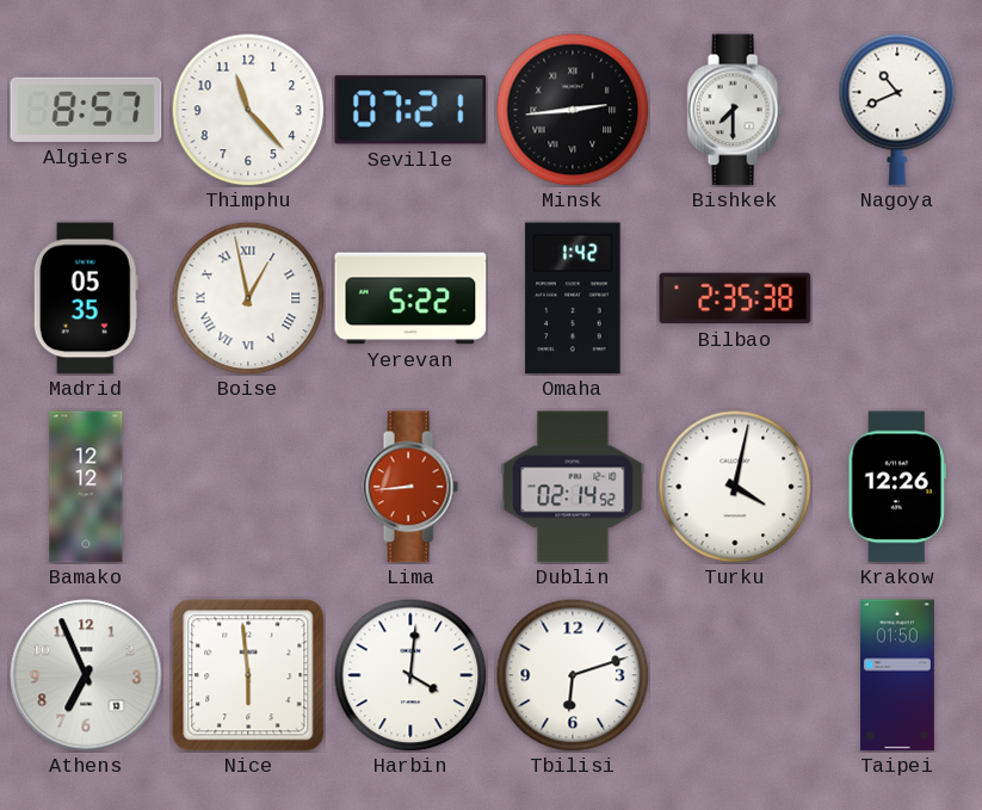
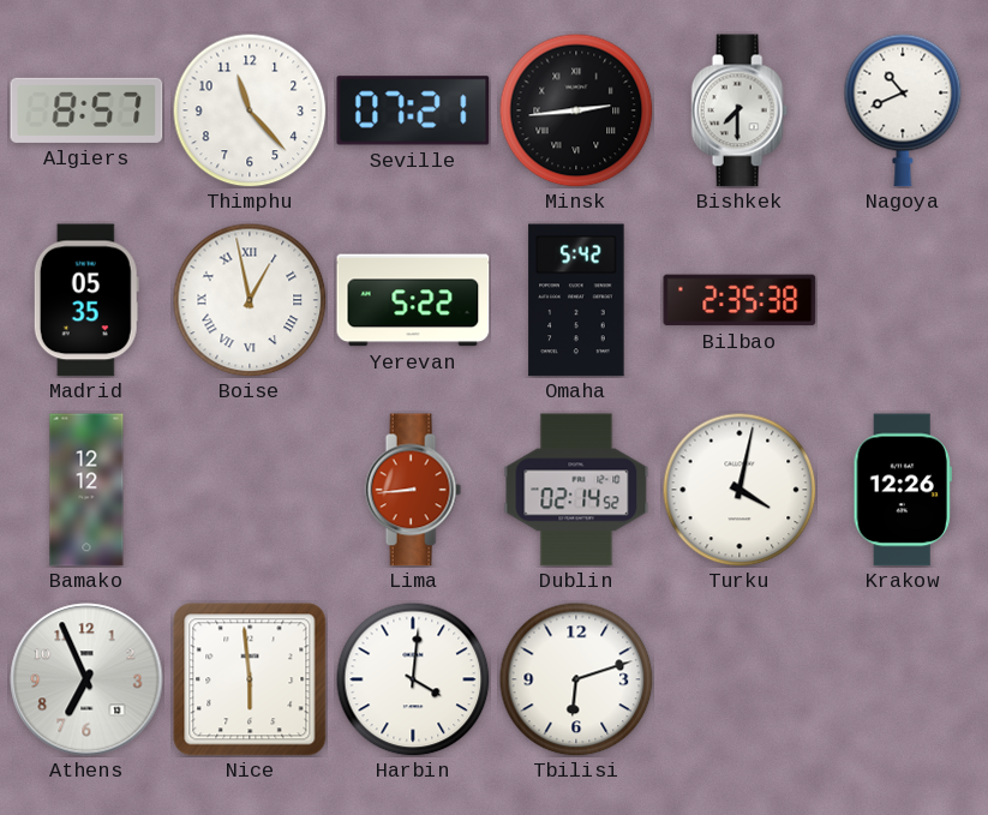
Omaha: 1:42 -> 5:42
Taipei: 01:50 -> none
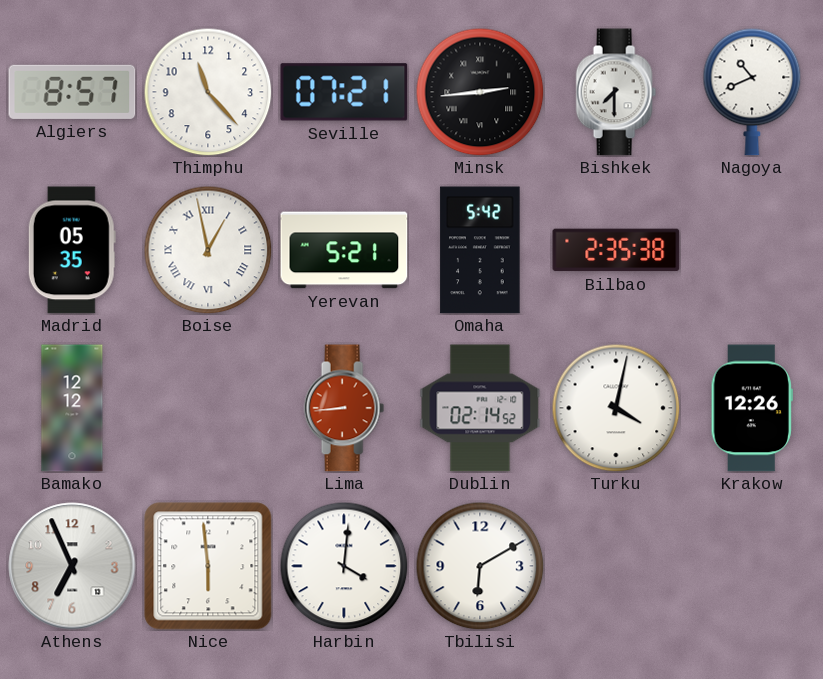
Yerevan: 5:22 -> 5:21
Tbilisi: 6:12 -> 6:10
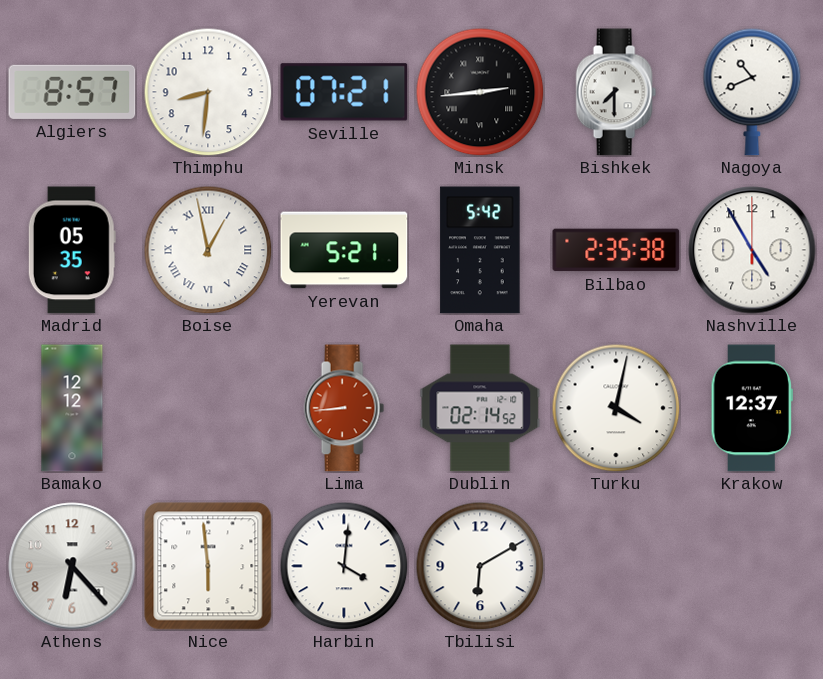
Thimphu: 11:23 -> 8:31
Nashville: none -> 4:55
Krakow: 12:26 -> 12:37
Athens: 6:56 -> 6:23
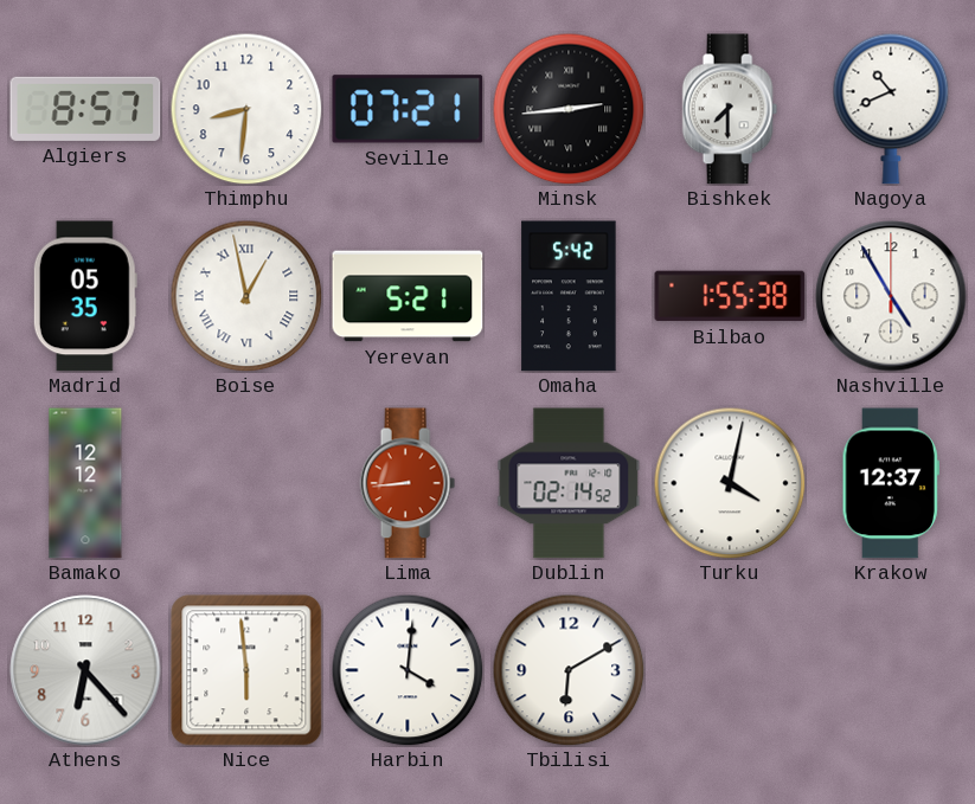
Bilbao: 2:35 -> 1:55
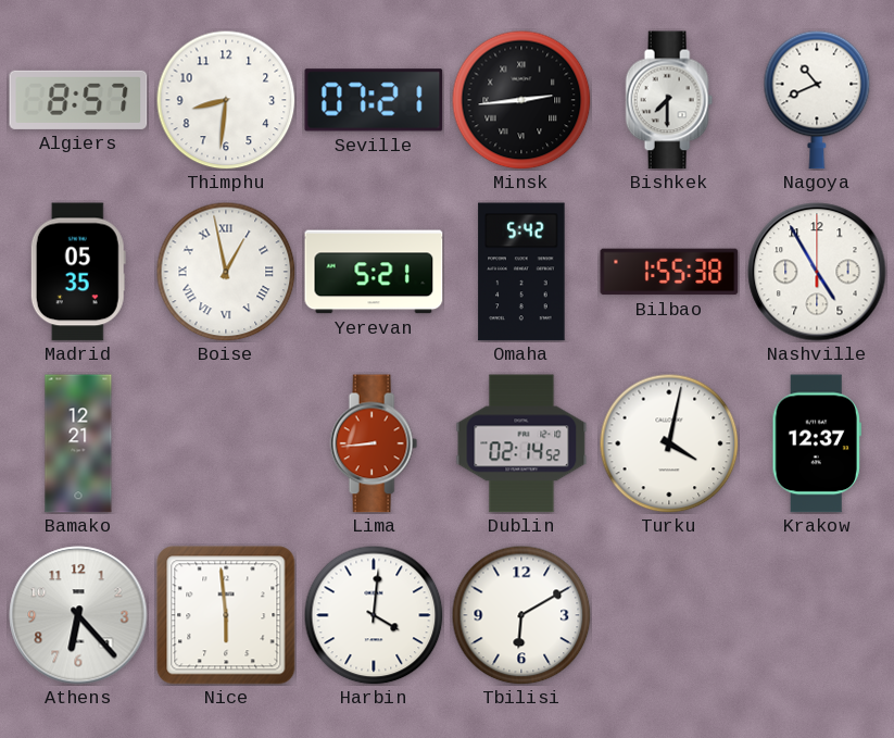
Bamako: 12:12 -> 12:21
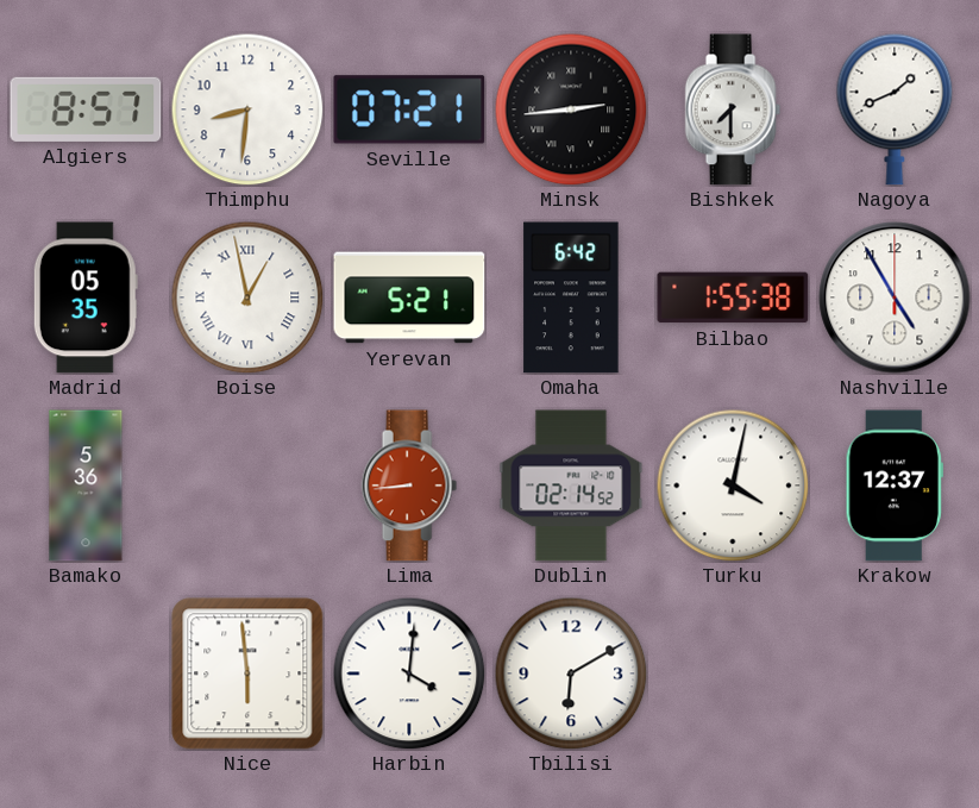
Nagoya: 10:41 -> 1:41
Omaha: 5:42 -> 6:42
Bamako: 12:21 -> 5:36
Athens: 6:23 -> none
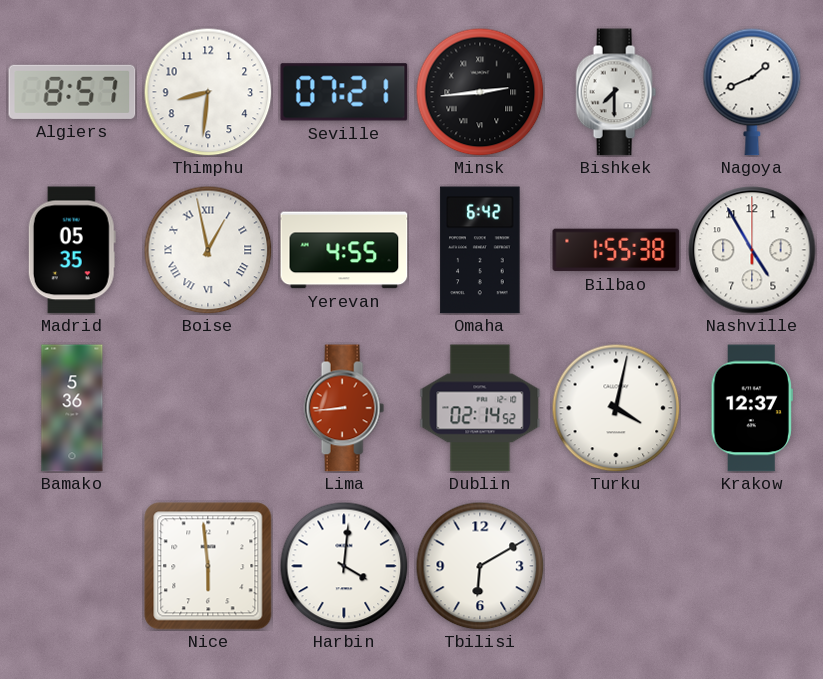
Yerevan: 5:21 -> 4:55
